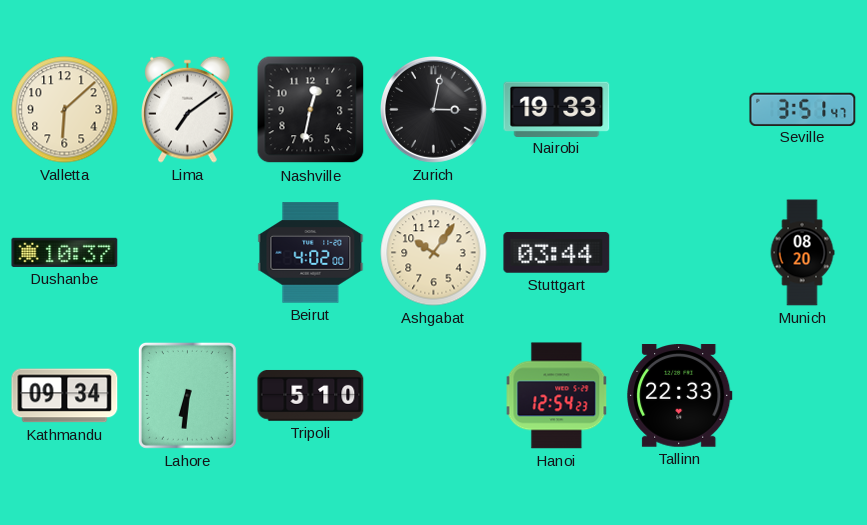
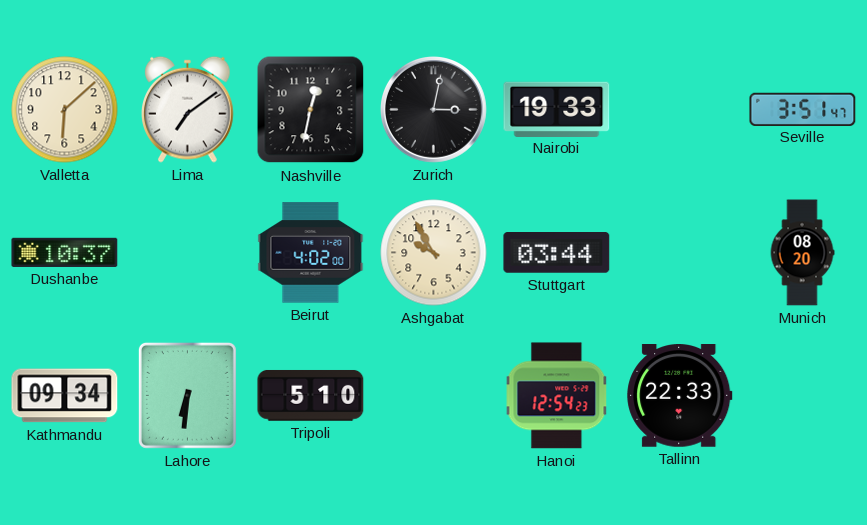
Ashgabat: 10:06 -> 9:55
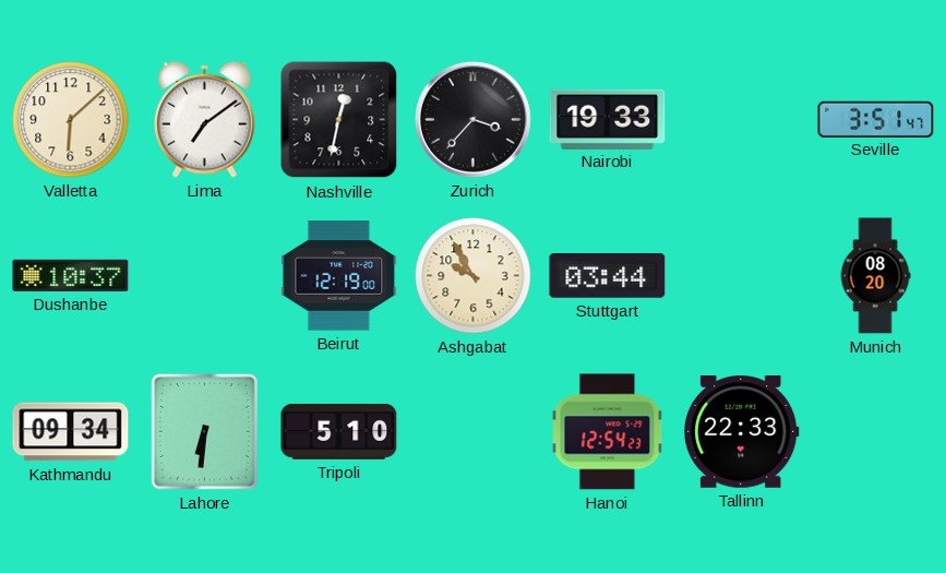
Zurich: 3:02 -> 3:37
Beirut: 4:02 -> 12:19
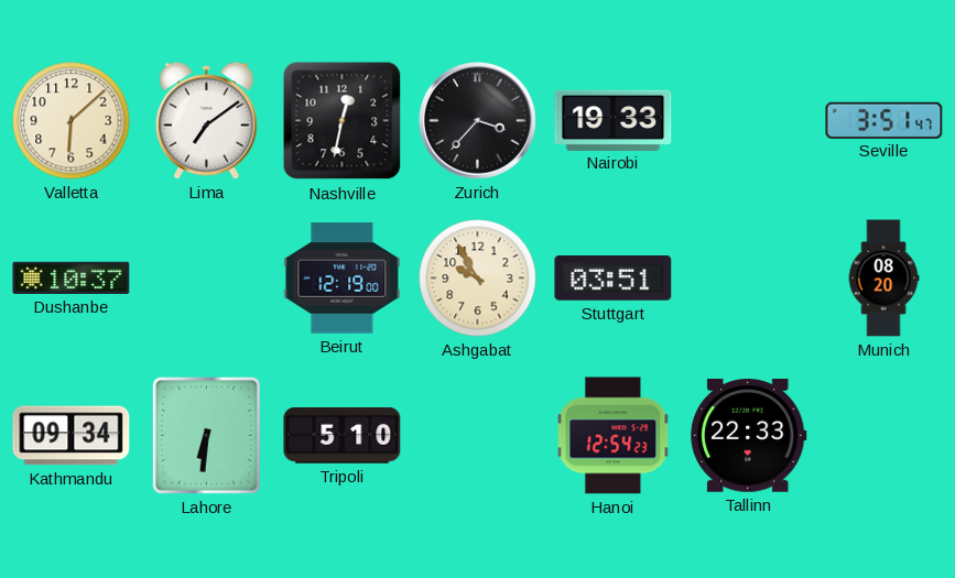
Stuttgart: 03:44 -> 03:51
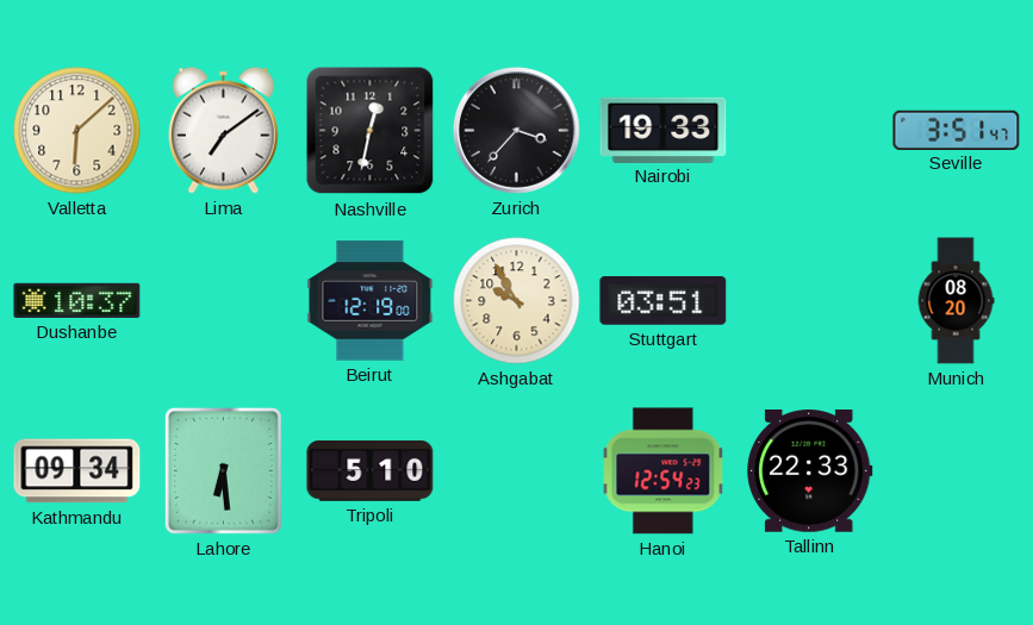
Lahore: 6:31 -> 6:29
